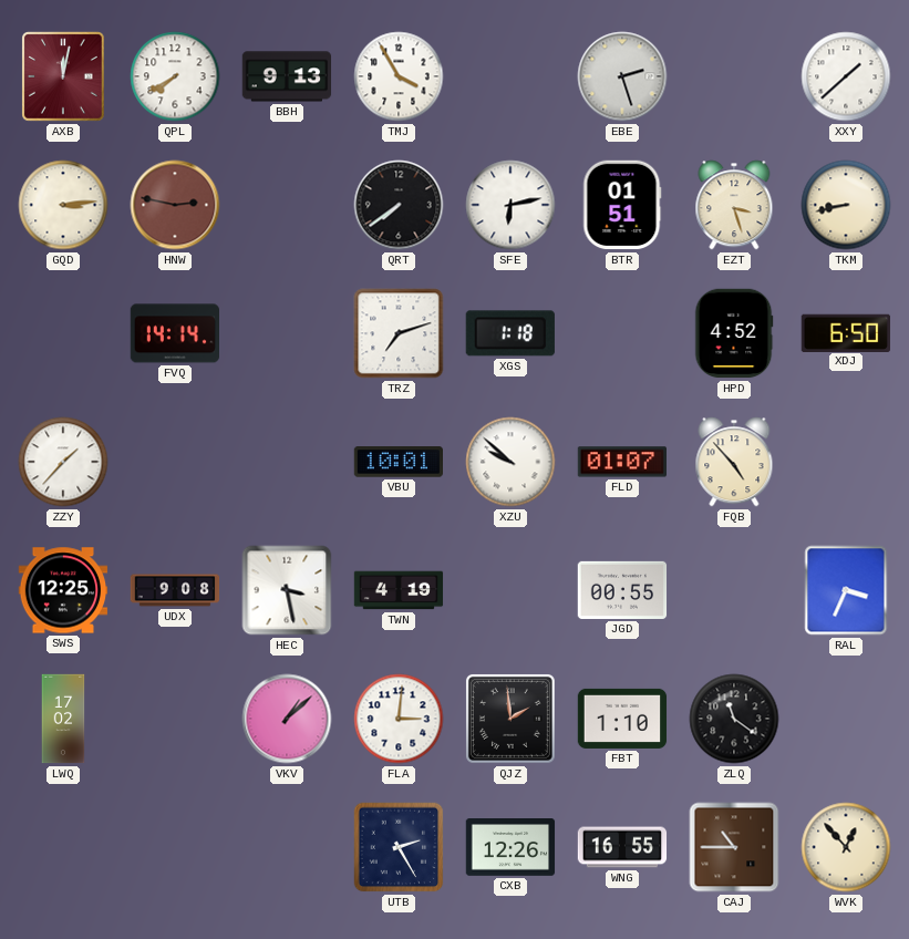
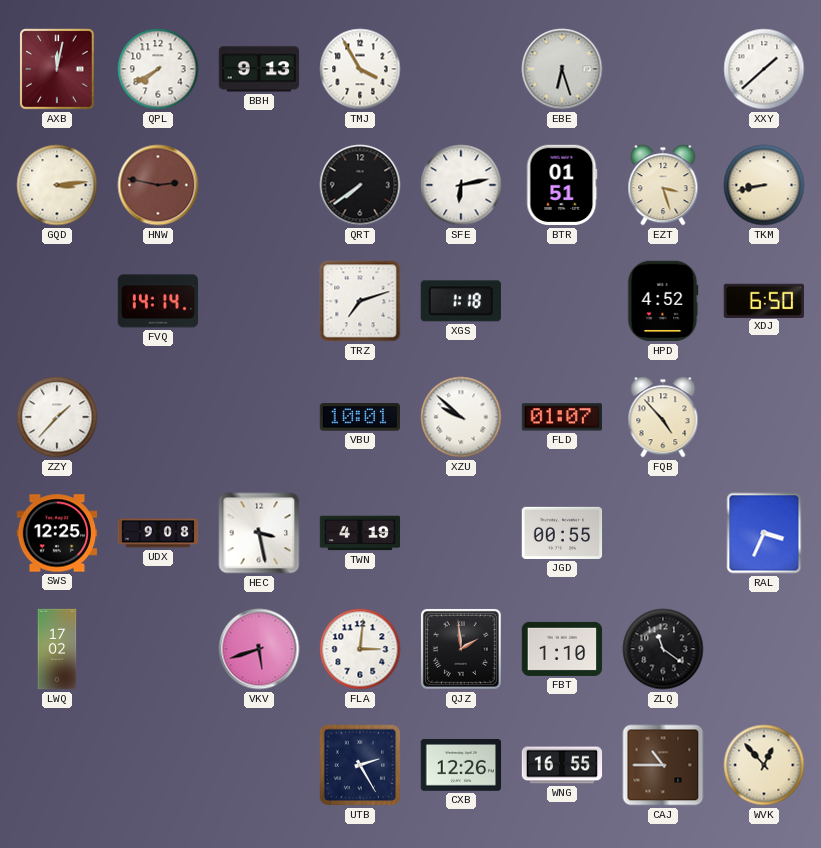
EBE: 2:27 -> 6:27
VKV: 1:08 -> 5:42
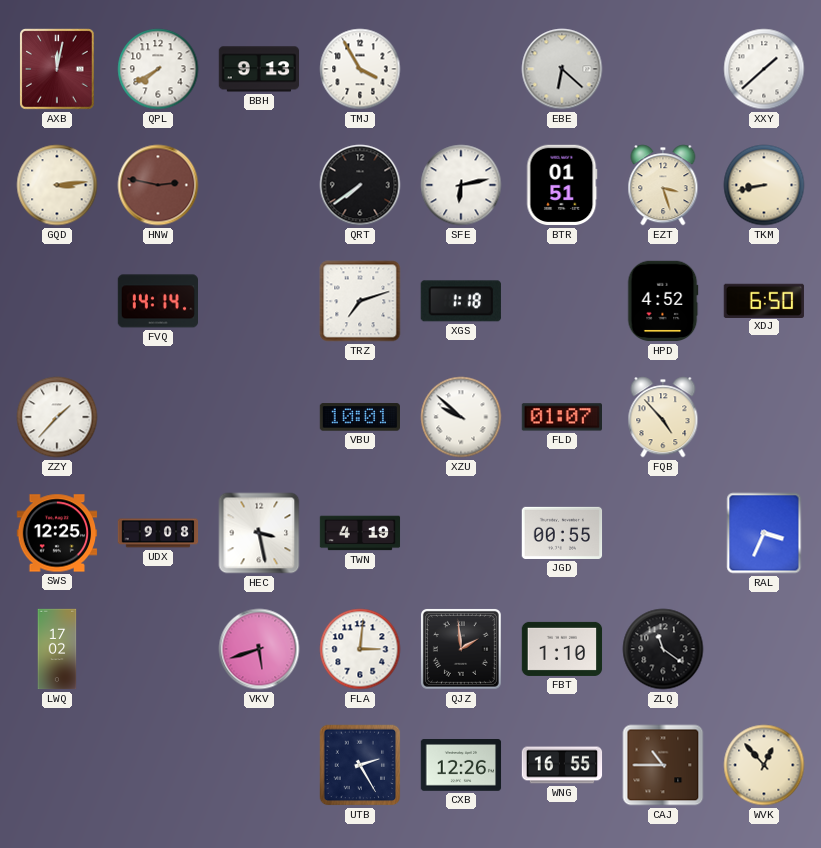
EBE: 6:27 -> 6:22
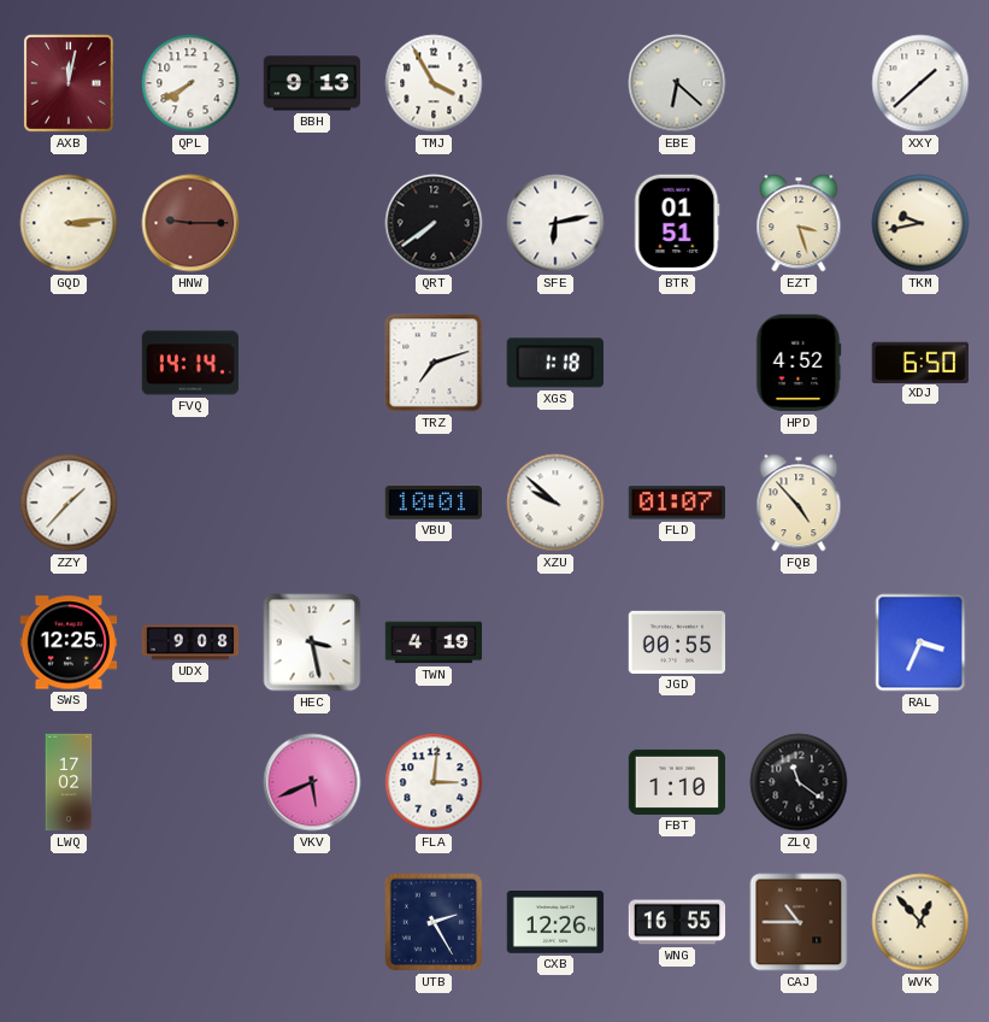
HNW: 2:47 -> 9:15
TKM: 8:43 -> 9:43
VKV: 5:42 -> 5:41
QJZ: 1:59 -> none
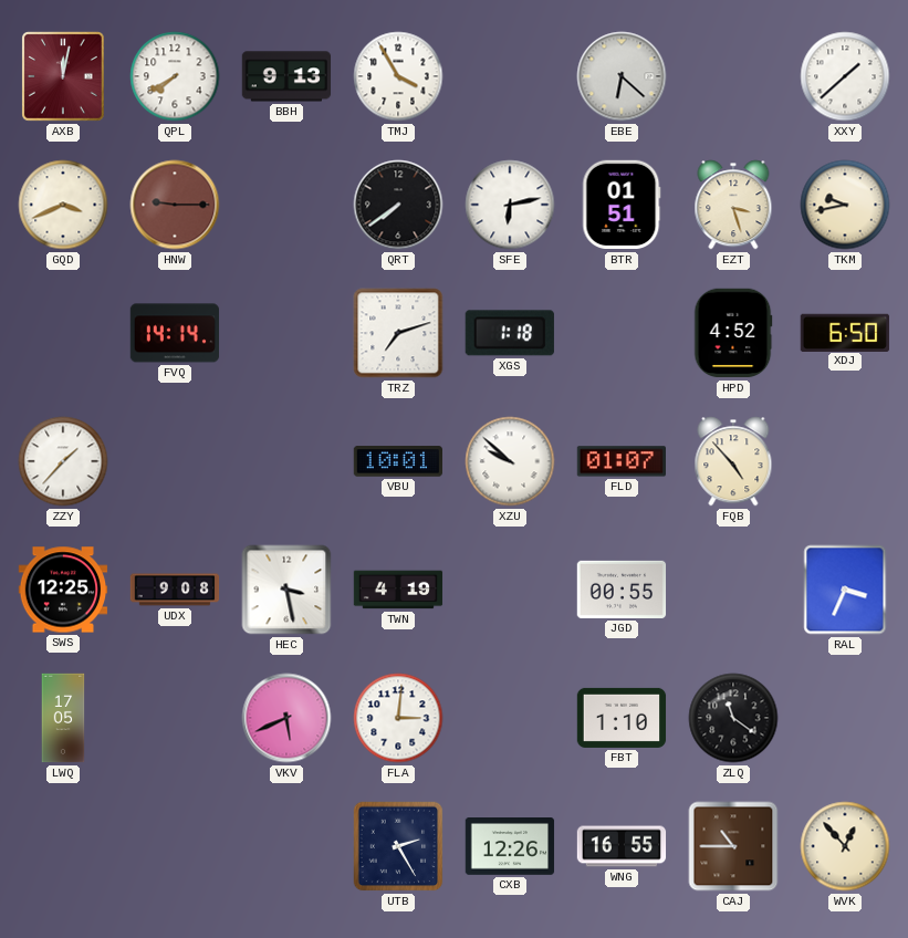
GQD: 3:14 -> 3:41
LWQ: 17:02 -> 17:05
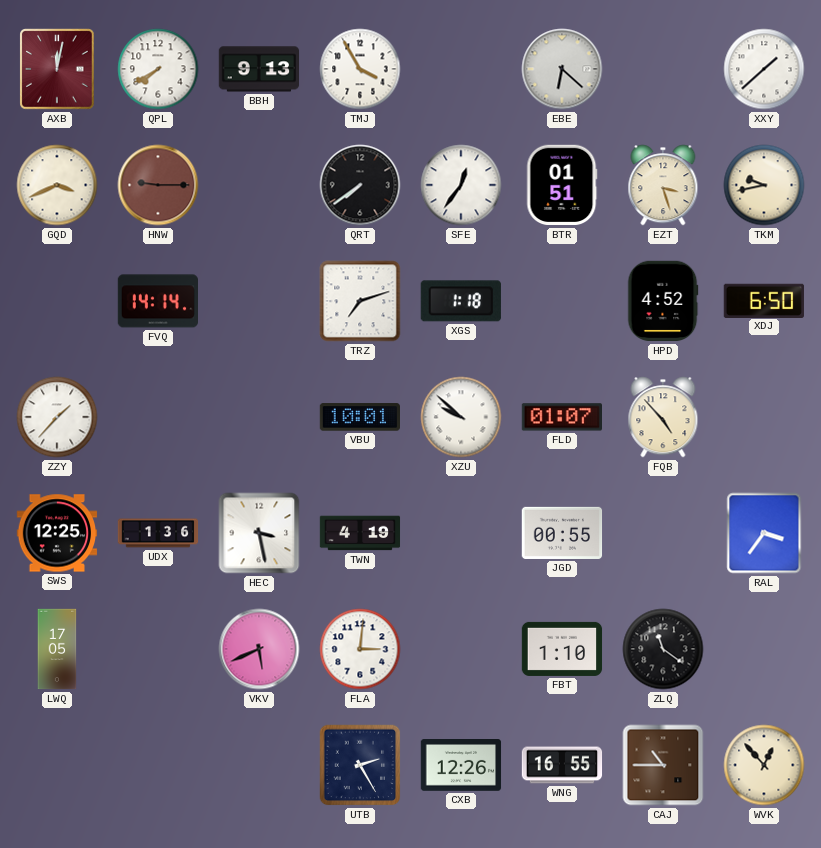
SFE: 6:13 -> 12:36
UDX: 9:08 -> 1:36
RAL: 3:34 -> 3:36
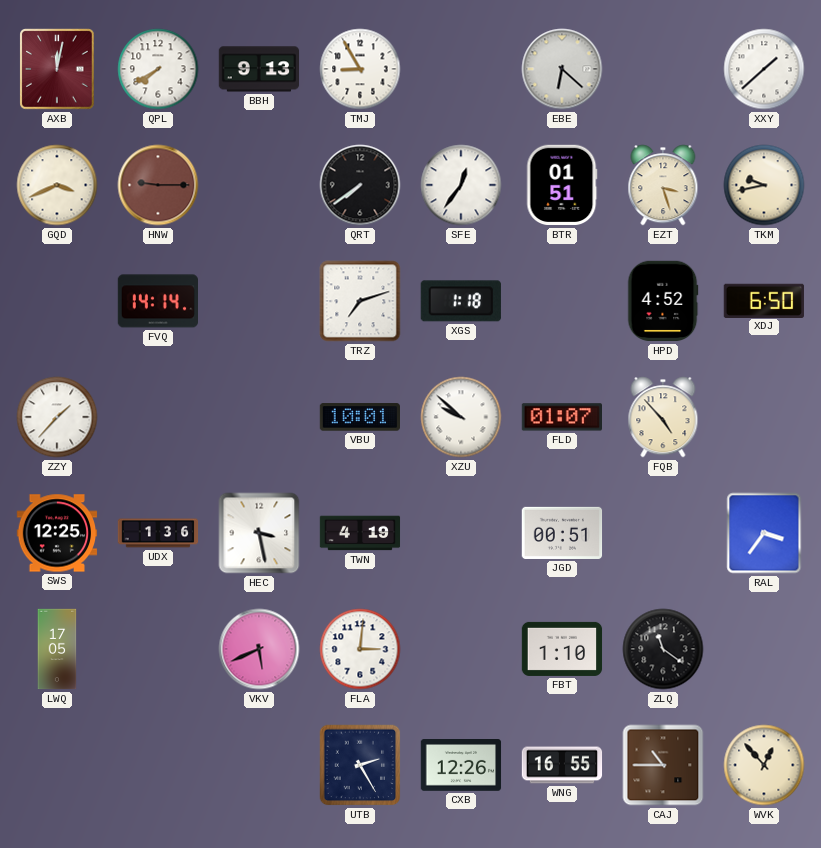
TMJ: 3:55 -> 8:55
JGD: 00:55 -> 00:51
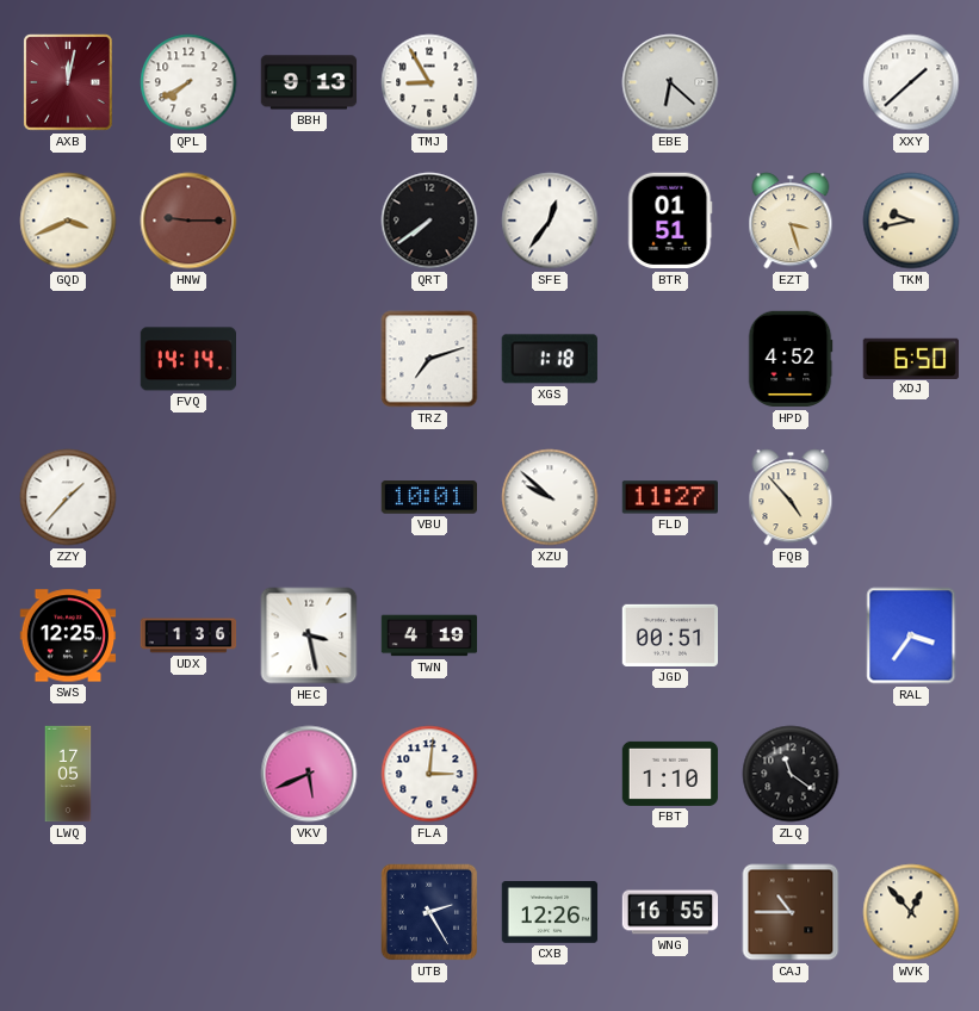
FLD: 01:07 -> 11:27
